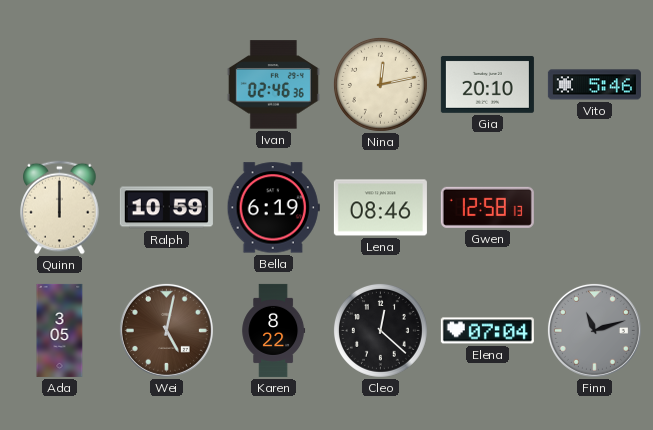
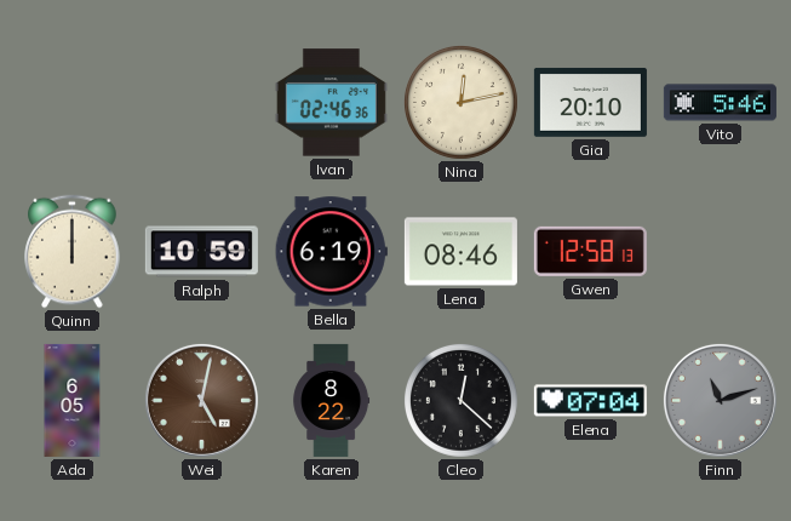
Ada: 3:05 -> 6:05
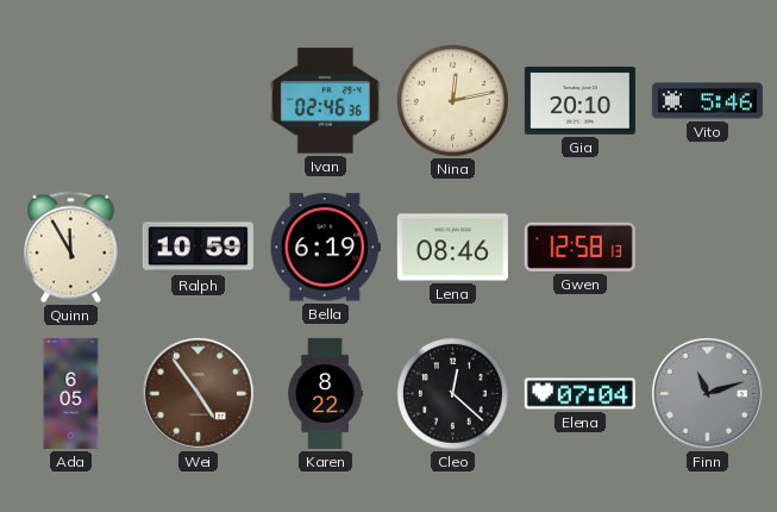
Quinn: 12:00 -> 11:55
Wei: 5:02 -> 4:54
